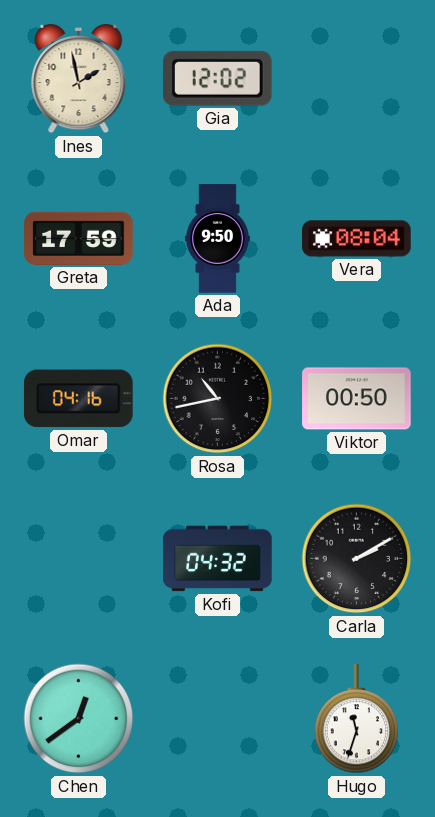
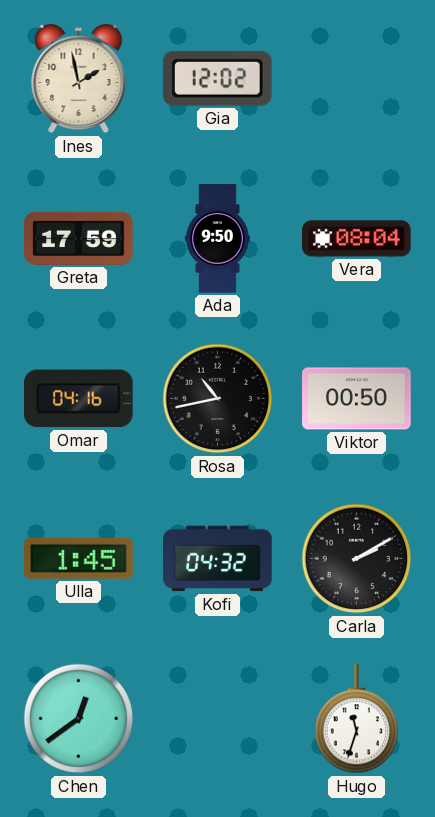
Ulla: none -> 1:45
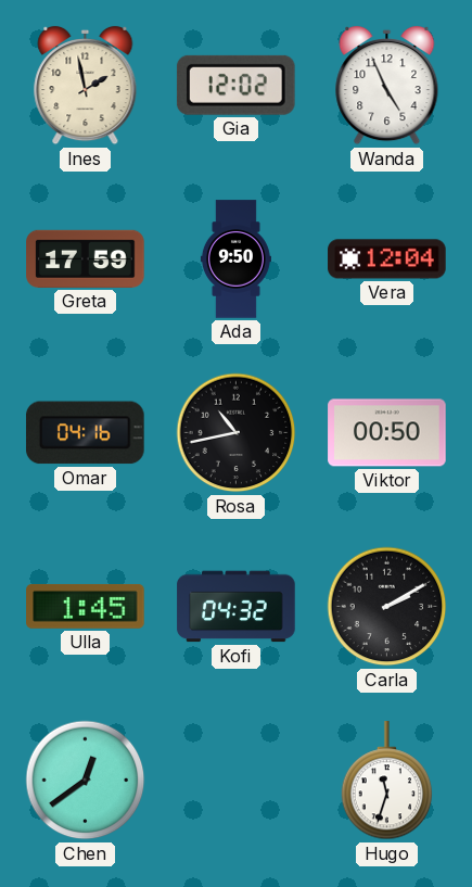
Wanda: none -> 4:56
Vera: 08:04 -> 12:04
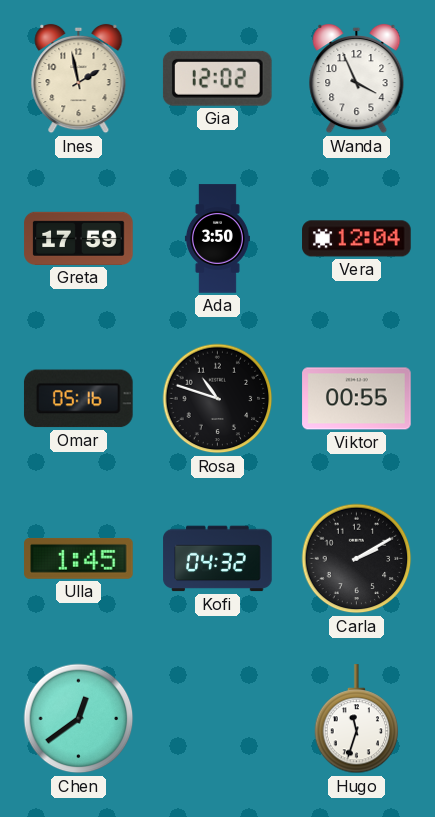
Wanda: 4:56 -> 3:56
Ada: 9:50 -> 3:50
Omar: 04:16 -> 05:16
Rosa: 10:43 -> 10:48
Viktor: 00:50 -> 00:55
